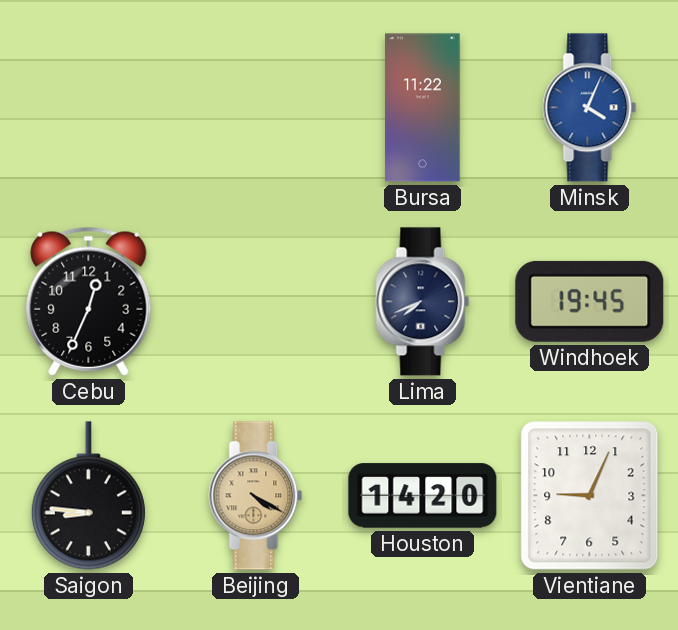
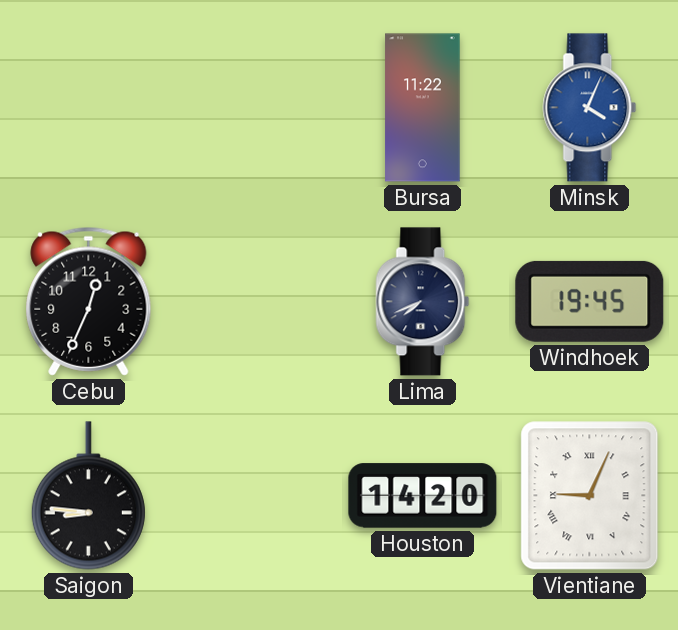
Beijing: 4:20 -> none
Vientiane numerals: Arabic -> Roman
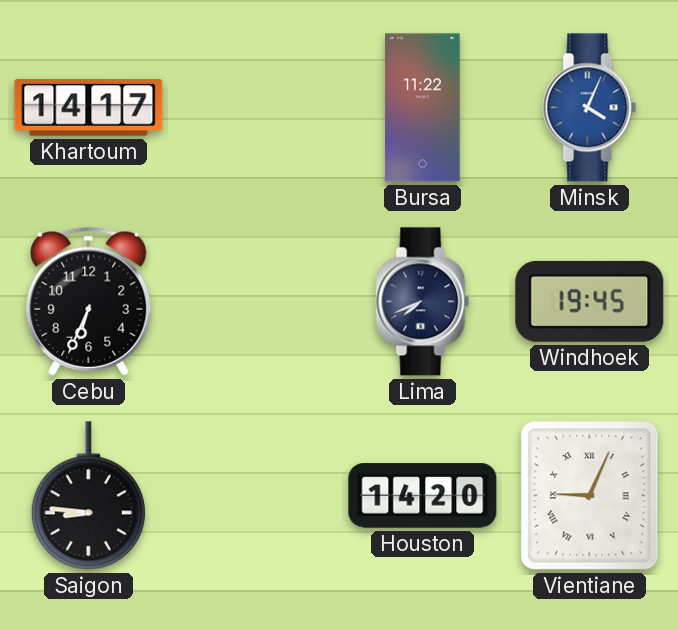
Khartoum: none -> 14:17
Cebu: 12:34 -> 6:34
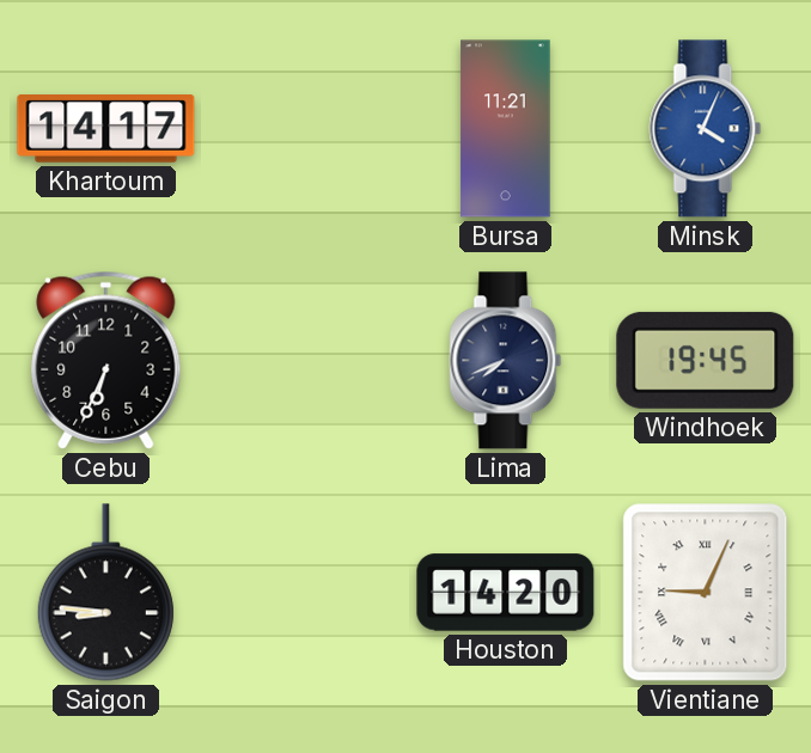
Bursa: 11:22 -> 11:21
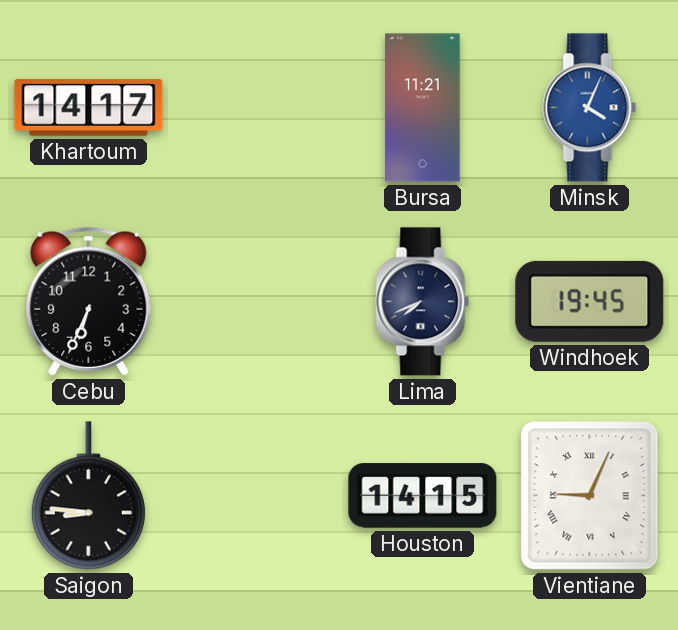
Houston: 14:20 -> 14:15
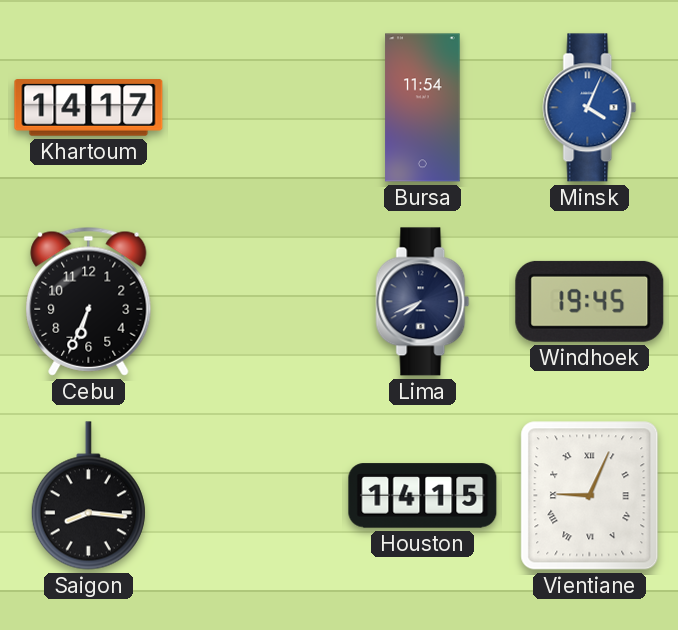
Bursa: 11:21 -> 11:54
Saigon: 8:46 -> 8:16
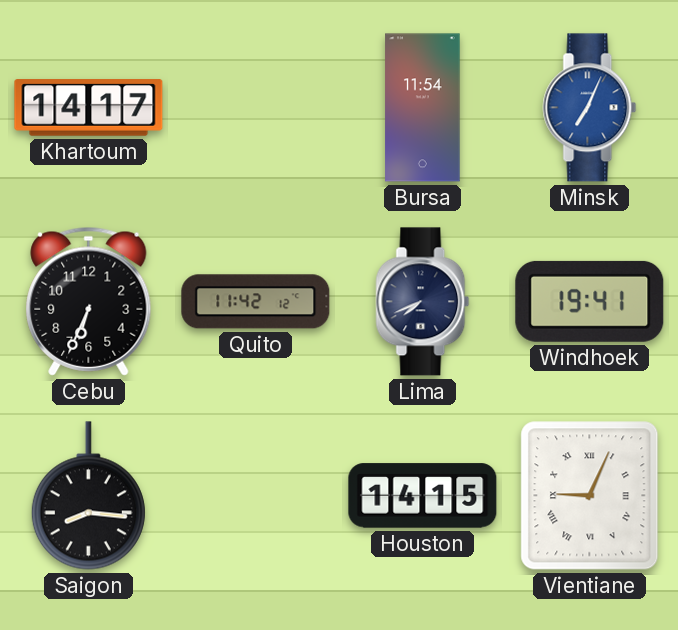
Minsk: 4:04 -> 7:04
Quito: none -> 11:42
Windhoek: 19:45 -> 19:41
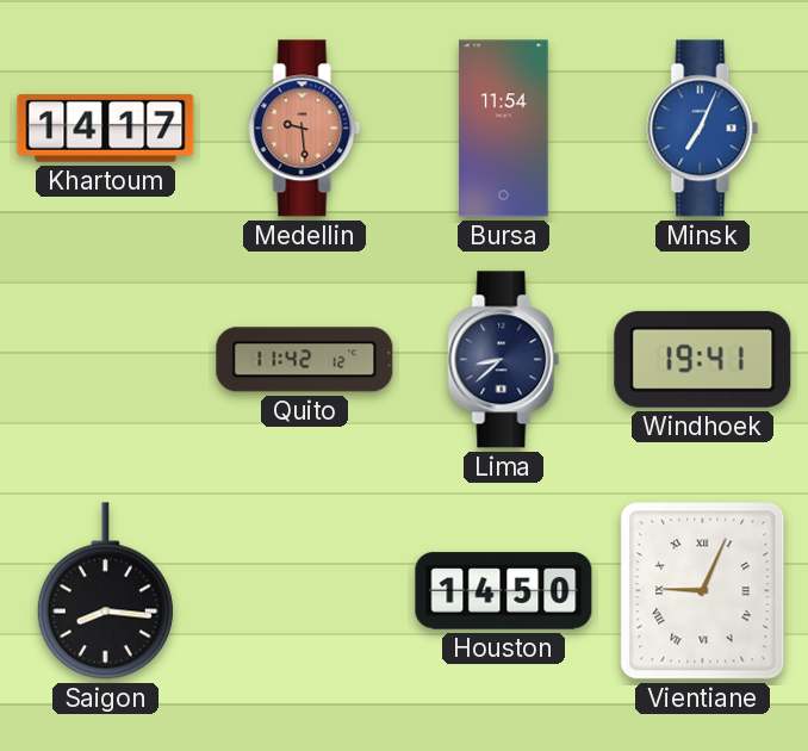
Medellin: none -> 9:29
Cebu: 6:34 -> none
Lima: 7:41 -> 8:38
Houston: 14:15 -> 14:50
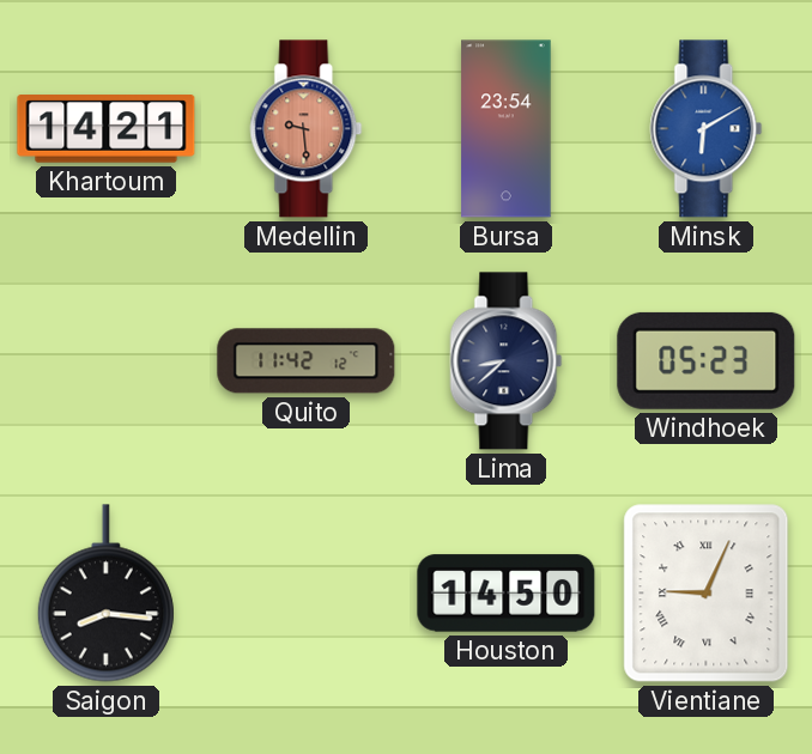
Khartoum: 14:17 -> 14:21
Bursa: 11:54 -> 23:54
Minsk: 7:04 -> 6:10
Windhoek: 19:41 -> 05:23
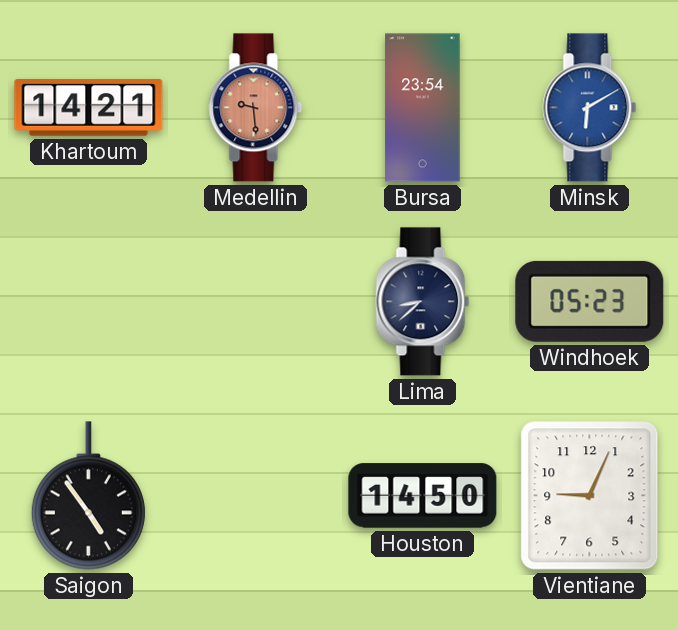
Quito: 11:42 -> none
Saigon: 8:16 -> 4:54
Vientiane numerals: Roman -> Arabic
